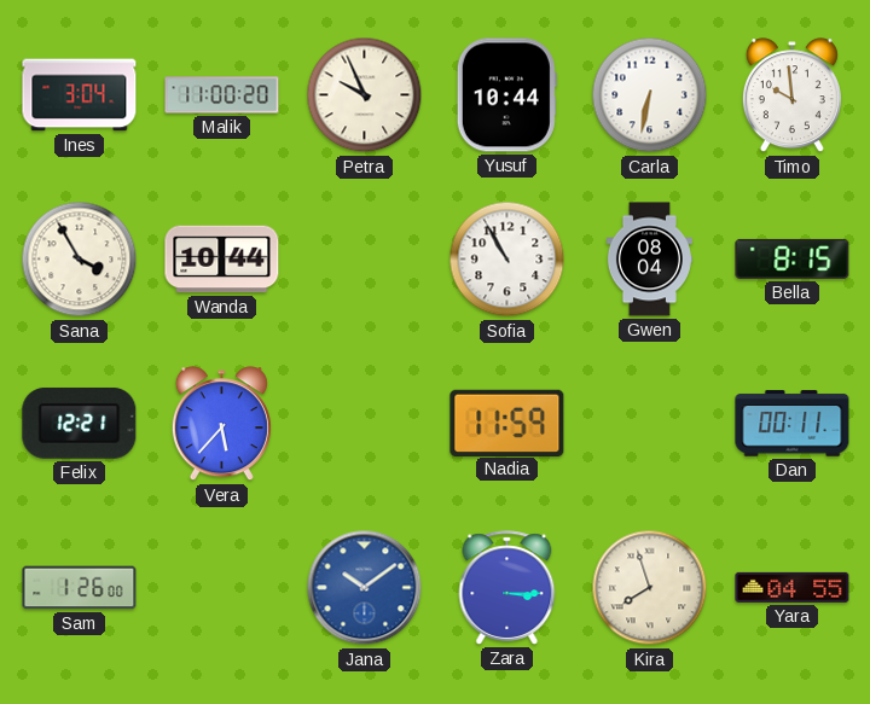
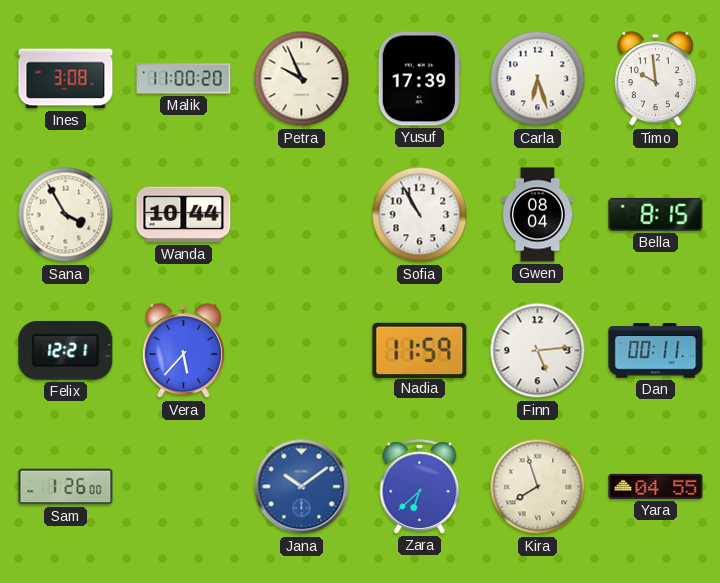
Ines: 3:04 -> 3:08
Yusuf: 10:44 -> 17:39
Carla: 6:32 -> 6:27
Finn: none -> 5:14
Zara: 3:15 -> 6:38
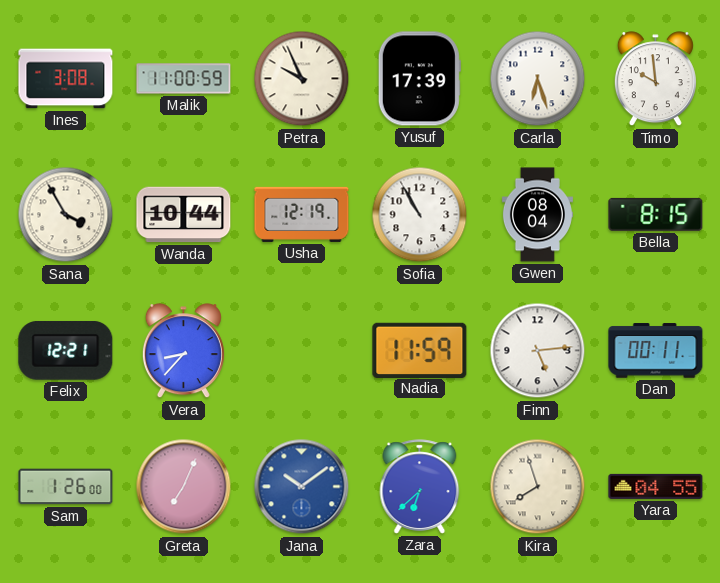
Malik: 11:00:20 -> 11:00:59
Usha: none -> 12:19
Vera: 5:37 -> 8:37
Greta: none -> 7:04
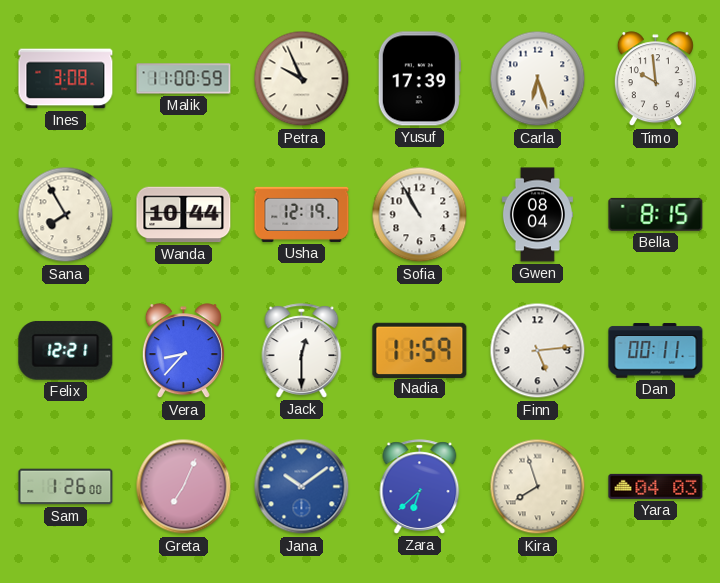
Sana: 3:55 -> 7:55
Jack: none -> 12:30
Yara: 04:55 -> 04:03
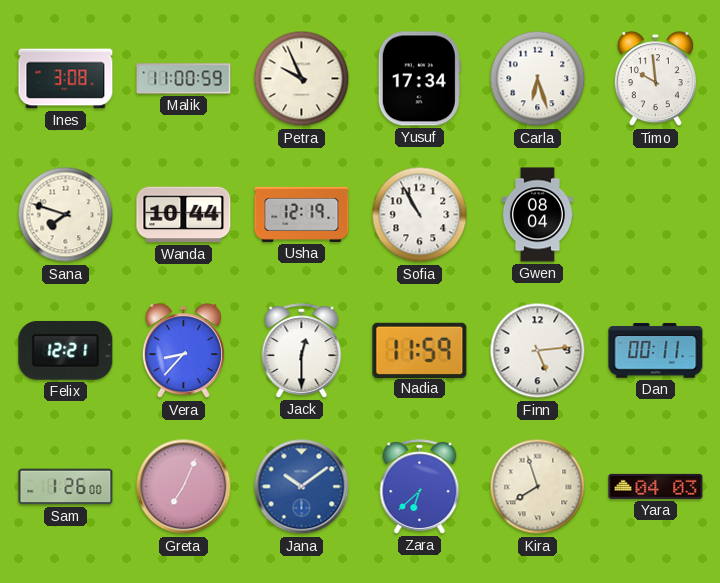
Yusuf: 17:39 -> 17:34
Sana: 7:55 -> 7:48
Bella: 8:15 -> none
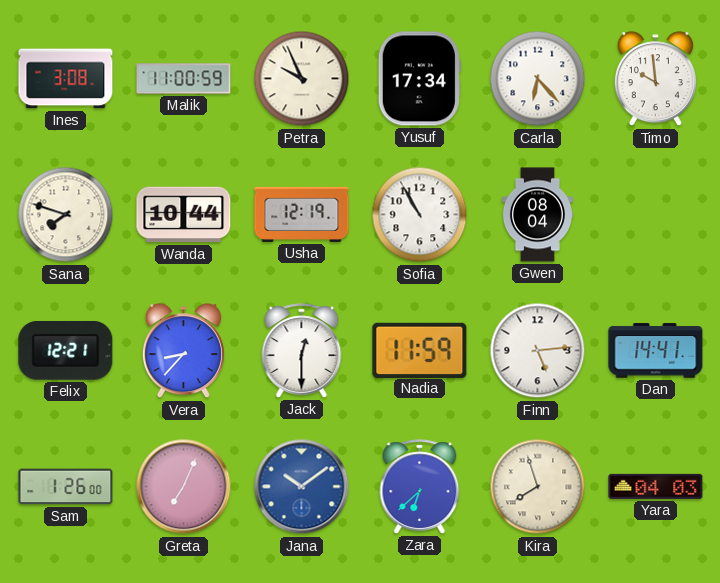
Carla: 6:27 -> 6:23
Dan: 00:11 -> 14:41
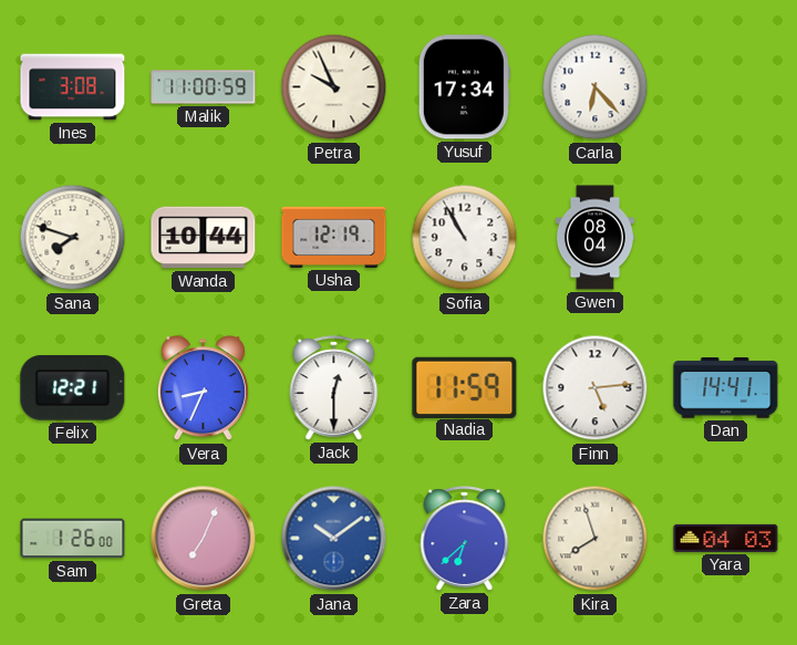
Timo: 9:59 -> none
Vera: 8:37 -> 8:34
